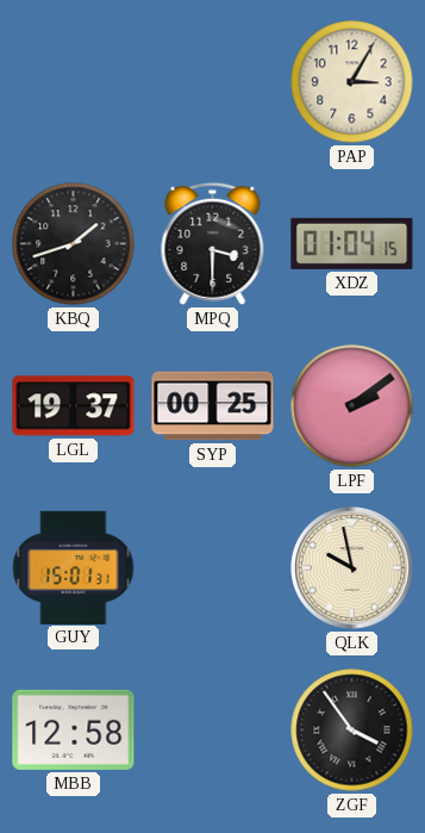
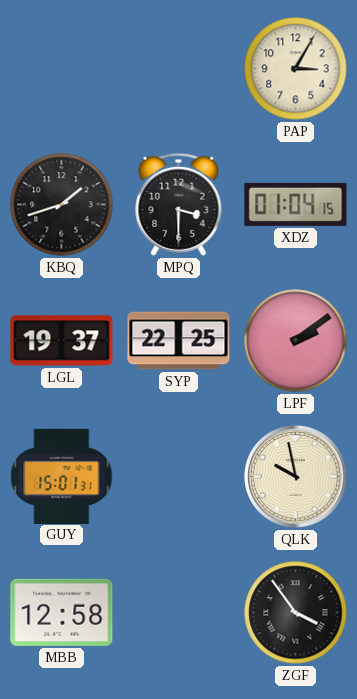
SYP: 00:25 -> 22:25
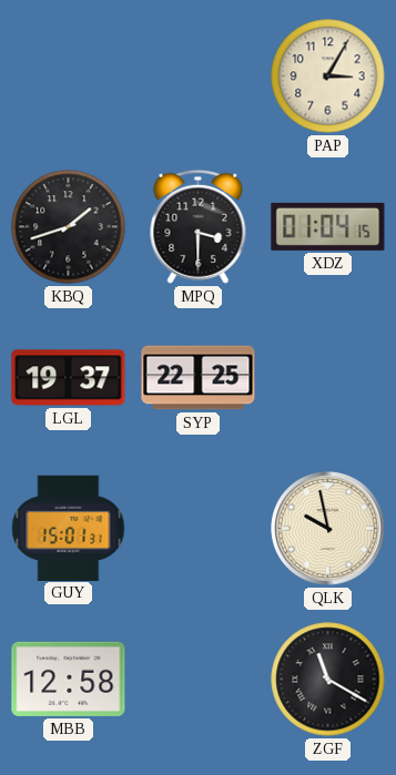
LPF: 2:09 -> none
ZGF: 3:54 -> 11:20
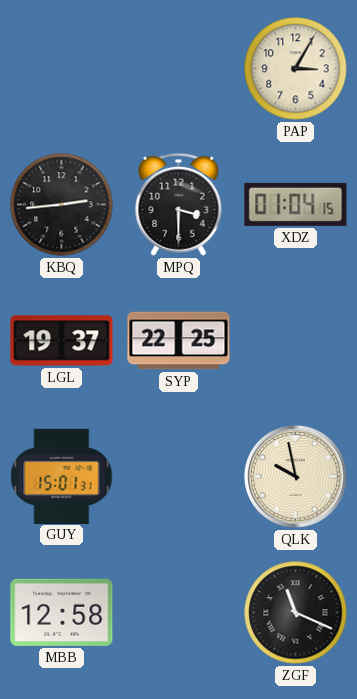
KBQ: 1:42 -> 2:44
ZGF: 11:20 -> 11:19
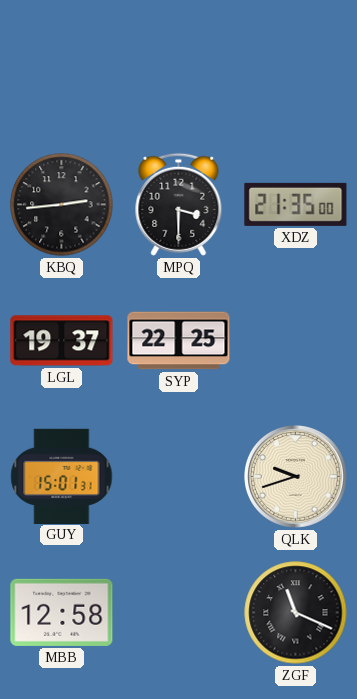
PAP: 3:05 -> none
XDZ: 01:04 -> 21:35
QLK: 9:58 -> 9:42
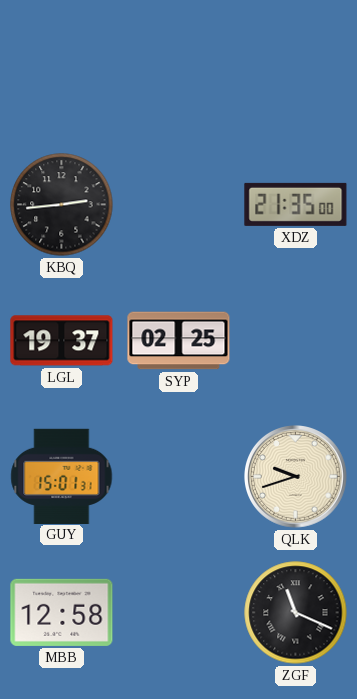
MPQ: 3:30 -> none
SYP: 22:25 -> 02:25
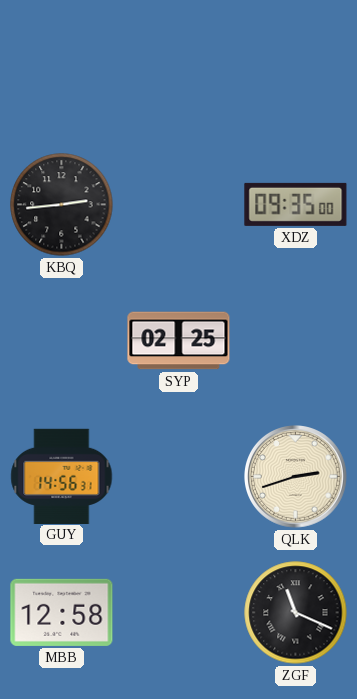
XDZ: 21:35 -> 09:35
LGL: 19:37 -> none
GUY: 15:01 -> 14:56
QLK: 9:42 -> 2:42
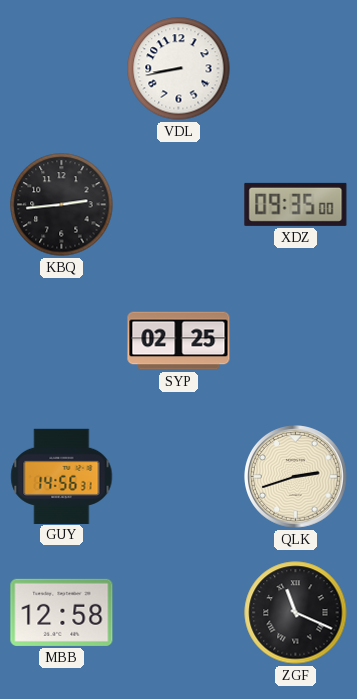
VDL: none -> 8:43
